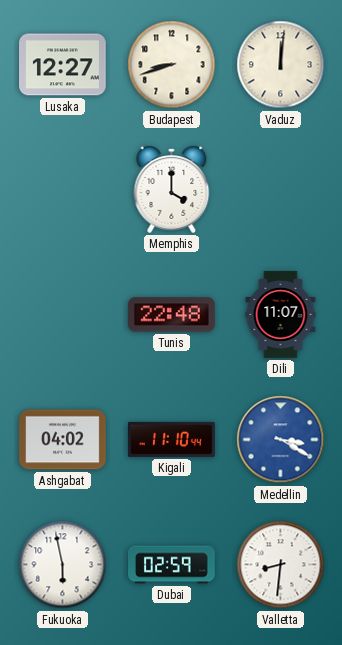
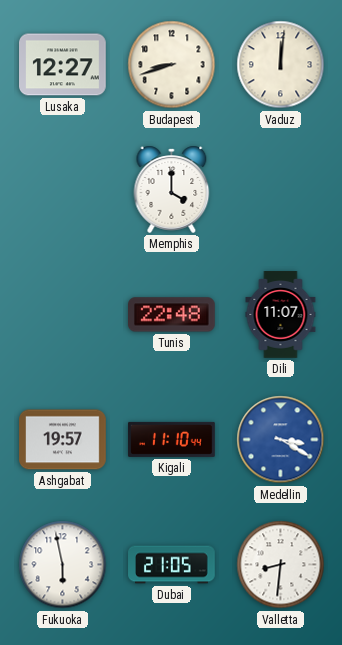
Ashgabat: 04:02 -> 19:57
Dubai: 02:59 -> 21:05
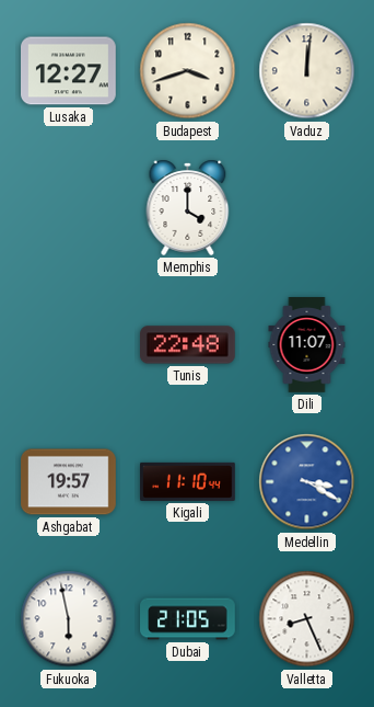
Budapest: 8:42 -> 3:42
Valletta: 8:31 -> 8:26
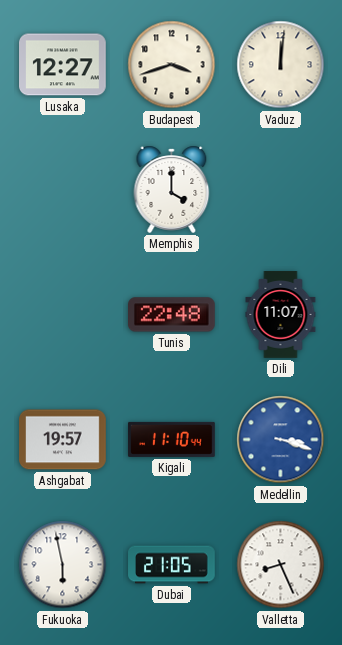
Medellin: 3:20 -> 3:18
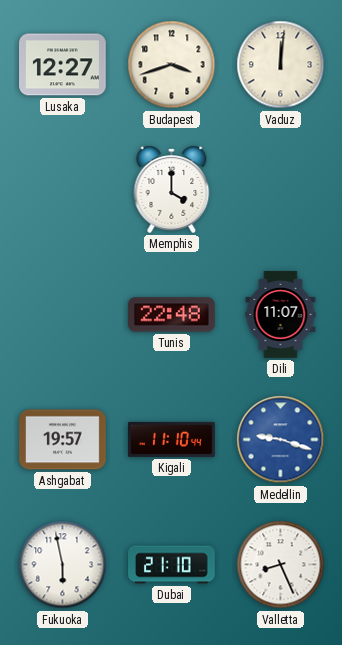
Medellin: 3:18 -> 9:18
Dubai: 21:05 -> 21:10
